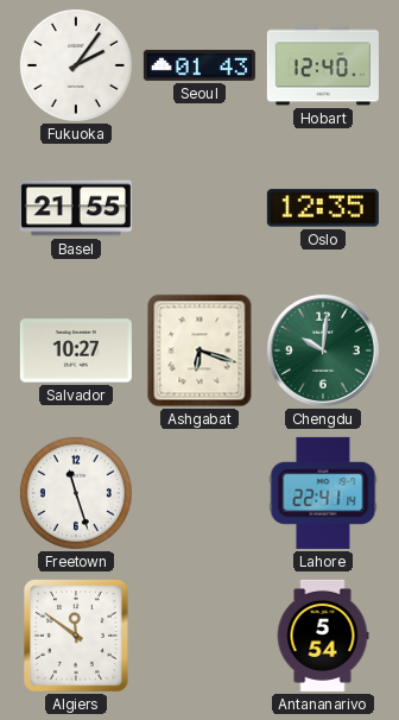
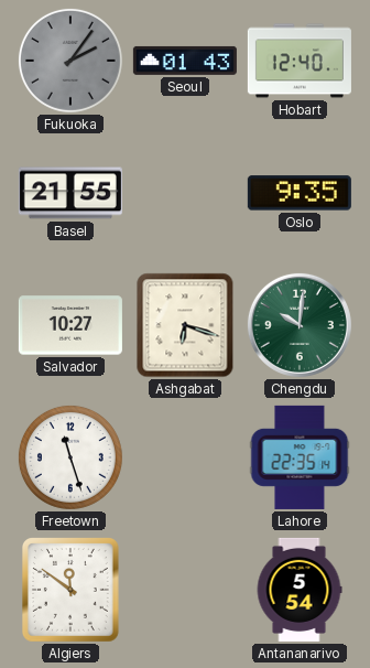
Fukuoka dial: white -> grey
Oslo: 12:35 -> 9:35
Lahore: 22:41 -> 22:35
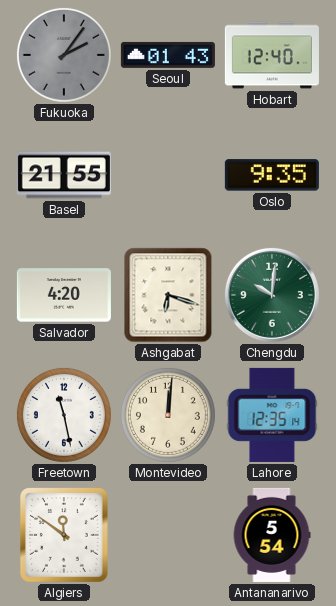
Salvador: 10:27 -> 4:20
Freetown: 11:27 -> 11:28
Montevideo: none -> 12:01
Lahore: 22:35 -> 12:35
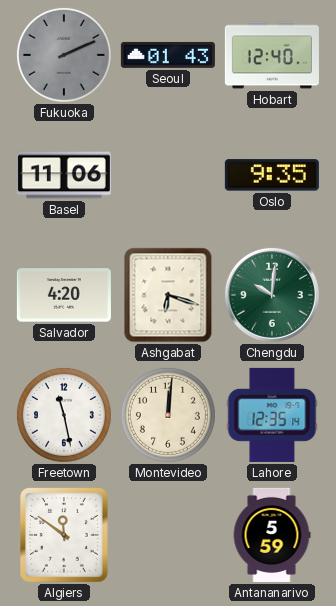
Fukuoka: 2:06 -> 2:11
Basel: 21:55 -> 11:06
Antananarivo: 5:54 -> 5:59
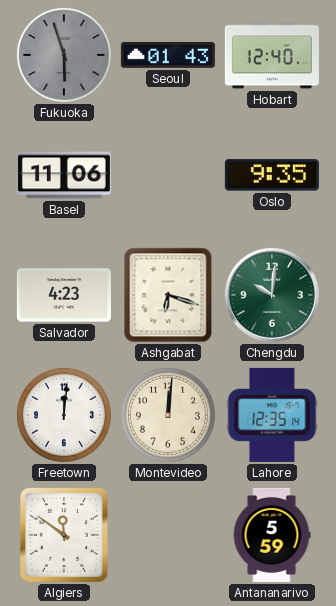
Fukuoka: 2:11 -> 5:57
Salvador: 4:20 -> 4:23
Freetown: 11:28 -> 12:01
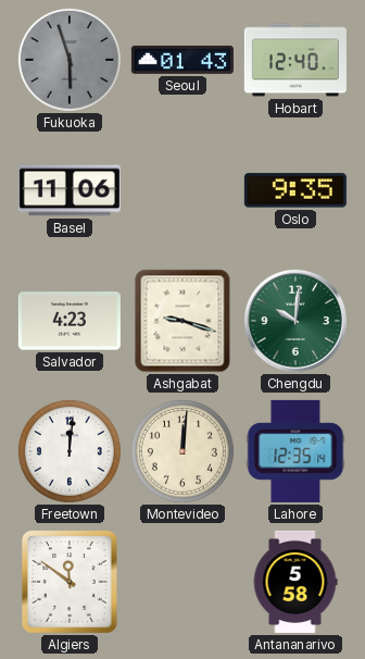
Ashgabat: 6:18 -> 9:18
Antananarivo: 5:59 -> 5:58
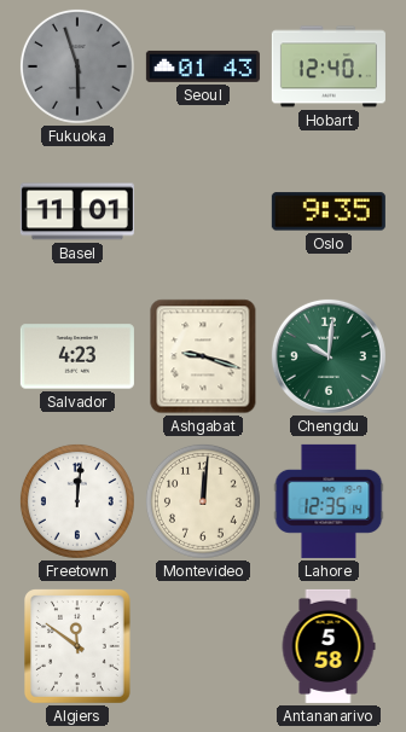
Basel: 11:06 -> 11:01
